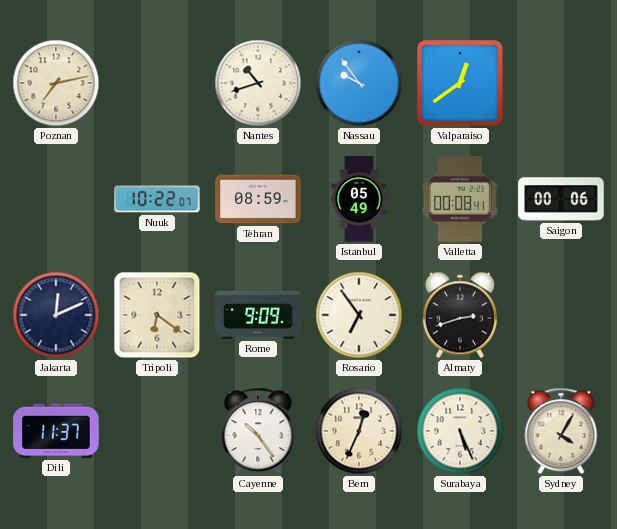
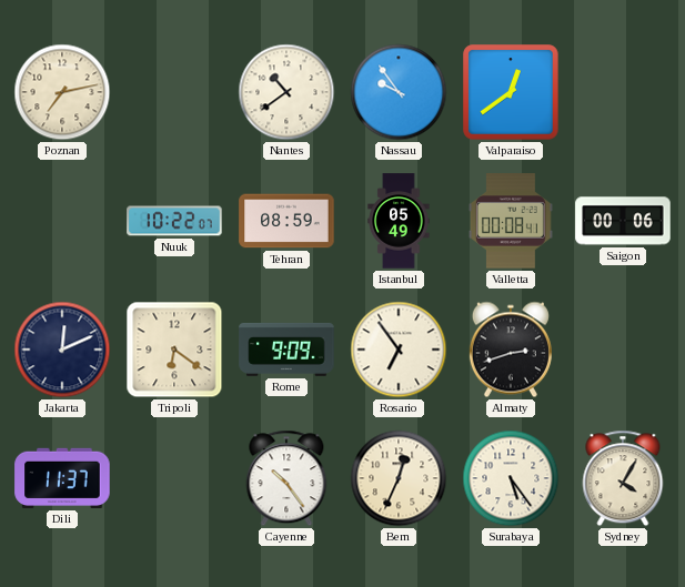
Nantes: 10:42 -> 10:39
Surabaya: 5:26 -> 5:24
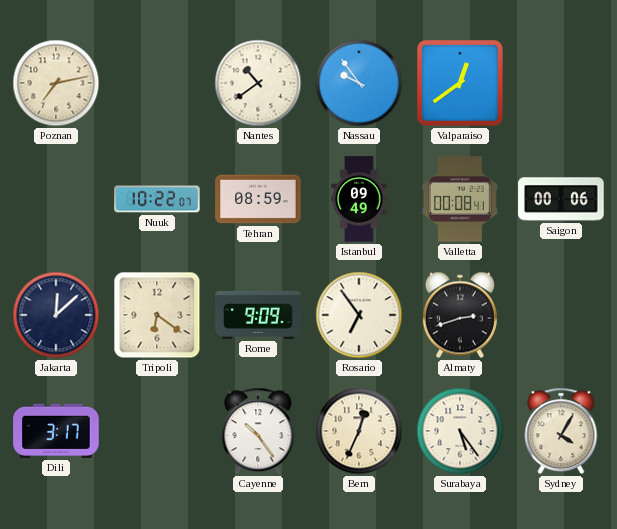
Istanbul: 05:49 -> 09:49
Jakarta: 12:11 -> 12:08
Dili: 11:37 -> 3:17
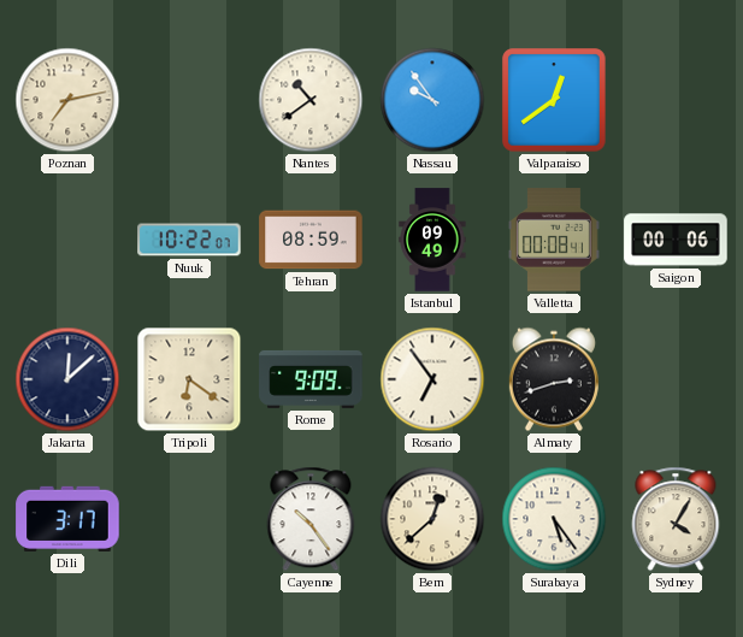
Bern: 12:34 -> 12:38
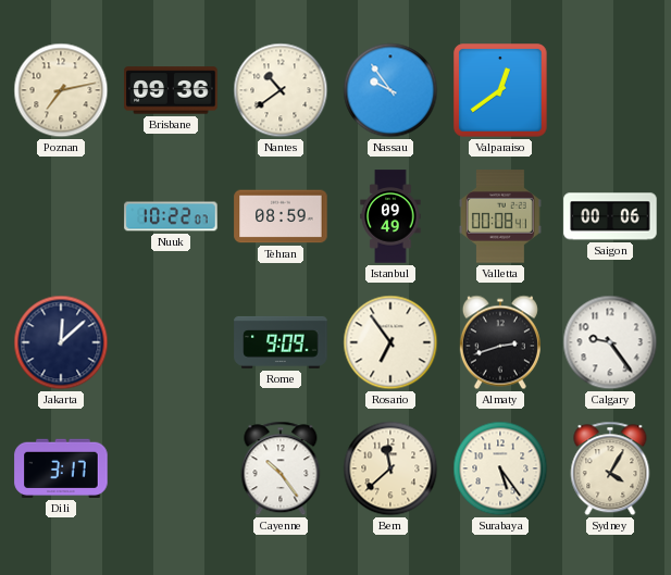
Brisbane: none -> 09:36
Tripoli: 6:21 -> none
Calgary: none -> 9:24
Bern: 12:38 -> 11:38
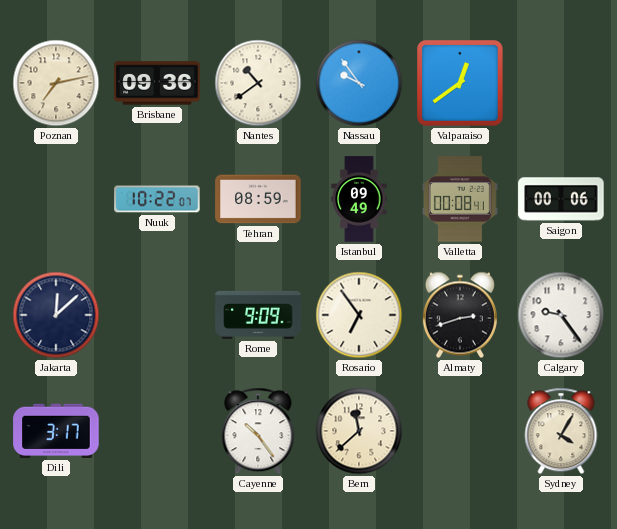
Surabaya: 5:24 -> none
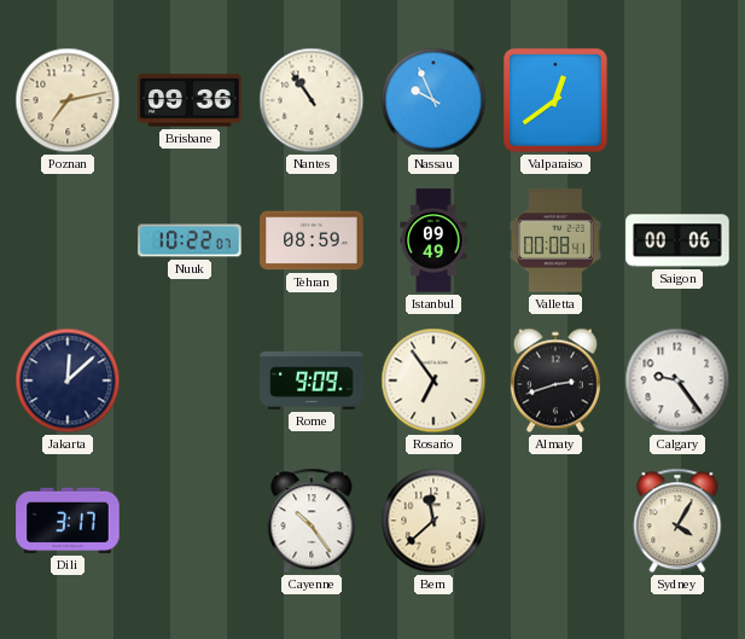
Nantes: 10:39 -> 10:54
Nassau: 9:54 -> 9:56
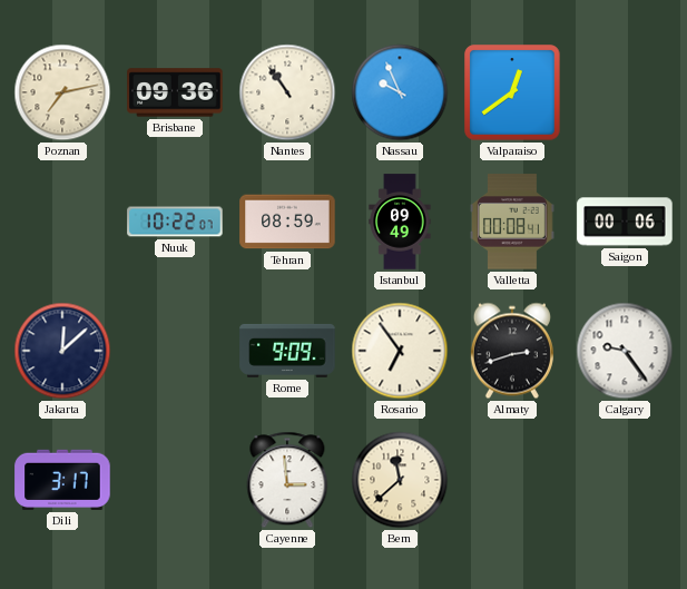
Cayenne: 10:24 -> 2:59
Sydney: 4:05 -> none
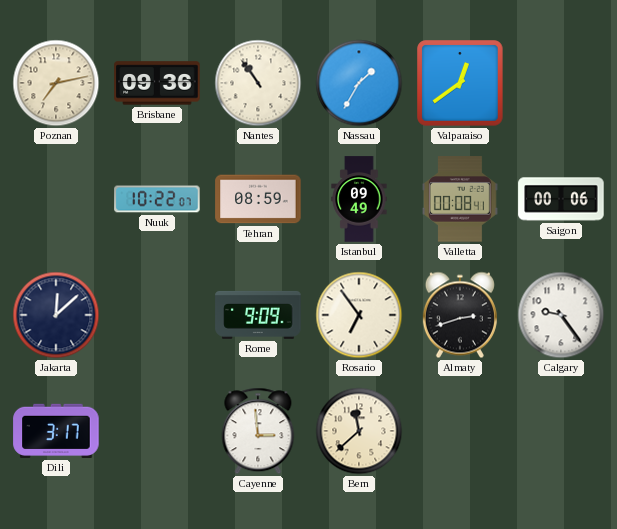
Nassau: 9:56 -> 1:35
